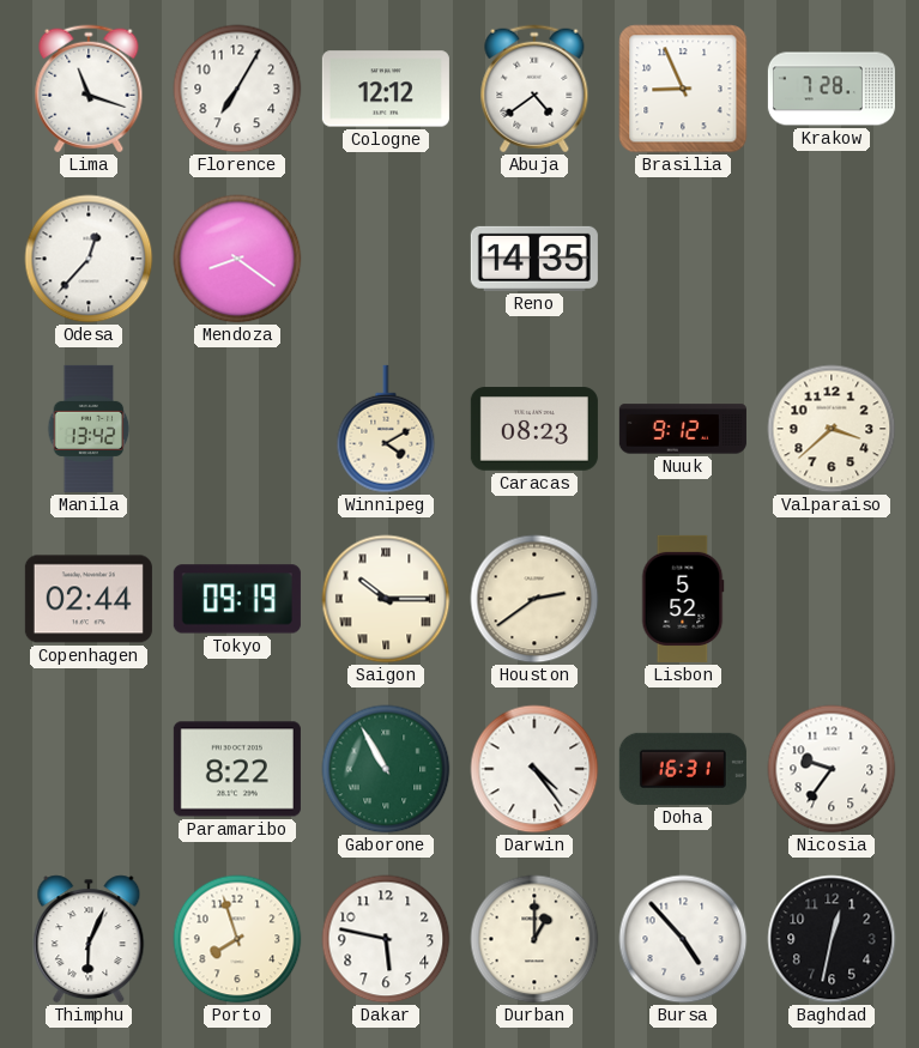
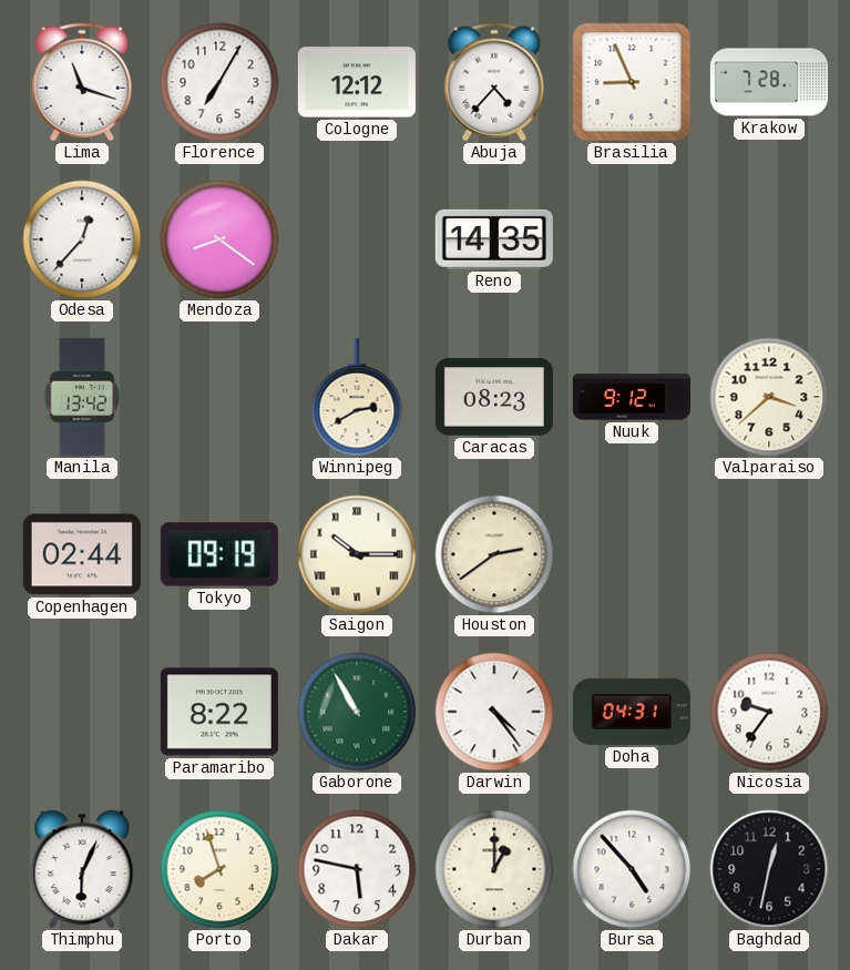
Abuja: 4:39 -> 4:37
Winnipeg: 4:10 -> 2:40
Lisbon: 5:52 -> none
Doha: 16:31 -> 04:31
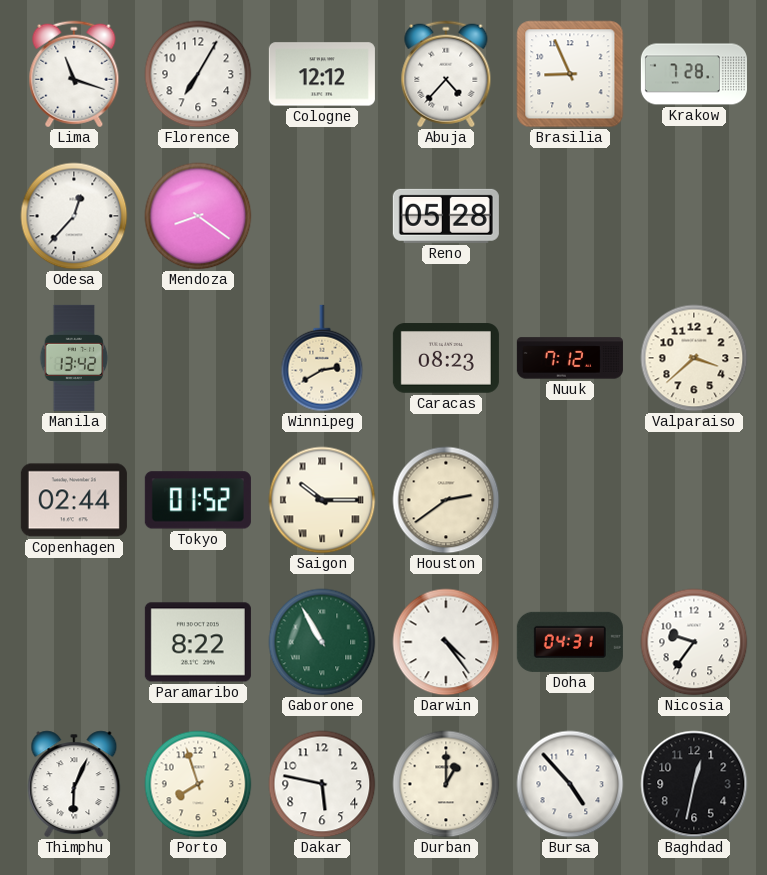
Reno: 14:35 -> 05:28
Nuuk: 9:12 -> 7:12
Tokyo: 09:19 -> 01:52
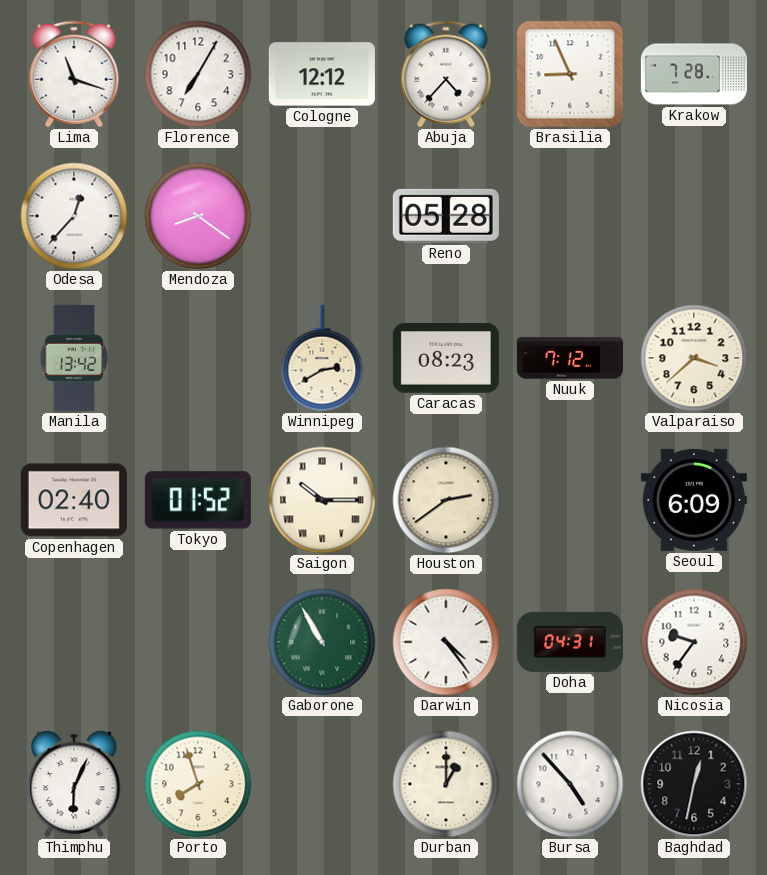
Copenhagen: 02:44 -> 02:40
Seoul: none -> 6:09
Paramaribo: 8:22 -> none
Dakar: 5:47 -> none
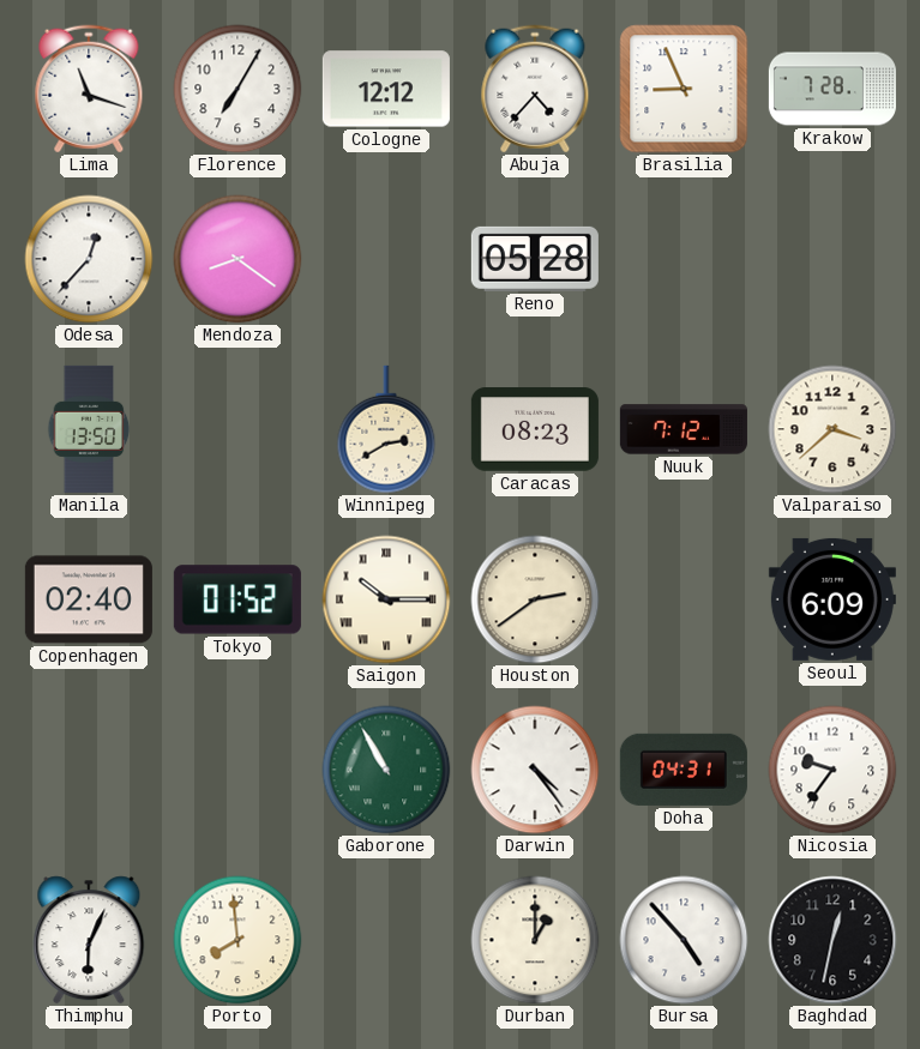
Manila: 13:42 -> 13:50
Porto: 7:57 -> 7:59
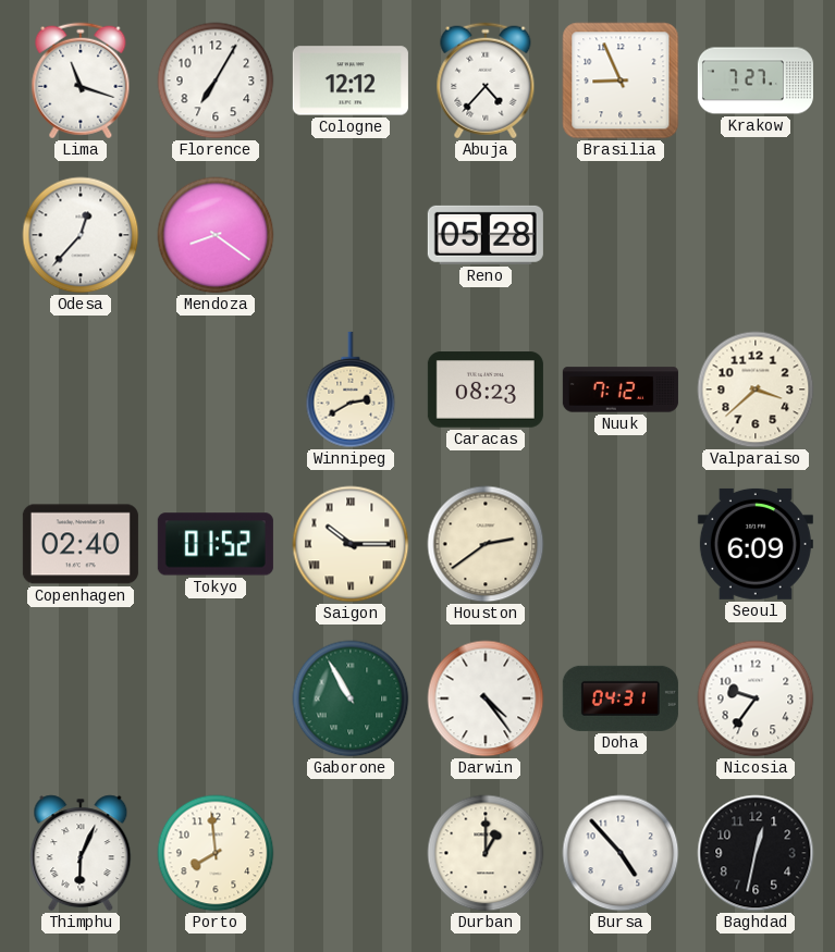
Krakow: 7:28 -> 7:27
Manila: 13:50 -> none
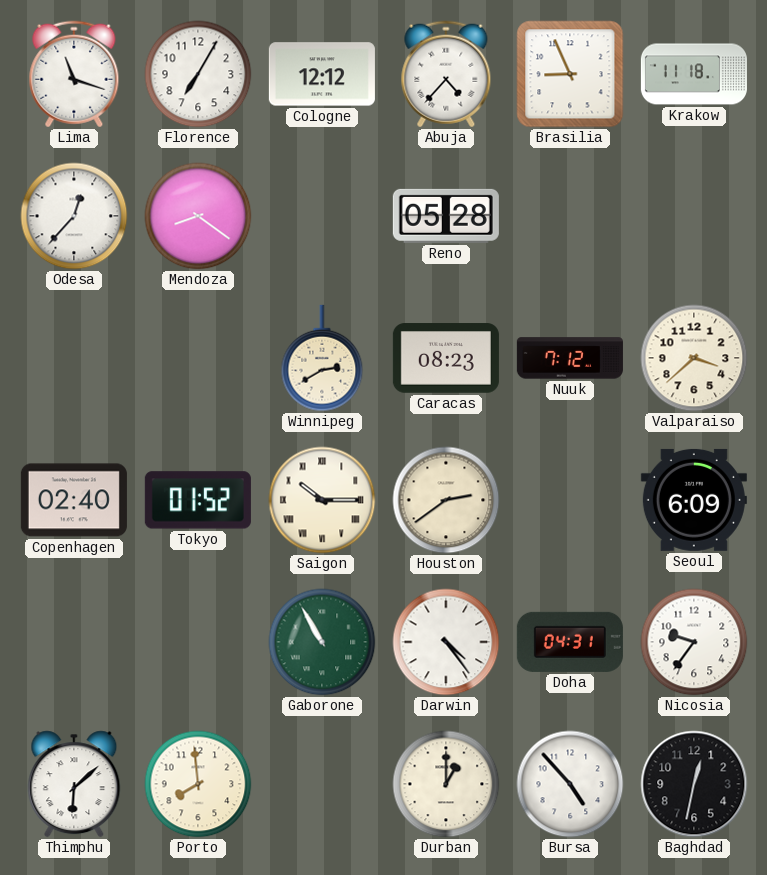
Krakow: 7:27 -> 11:18
Thimphu: 6:04 -> 6:08
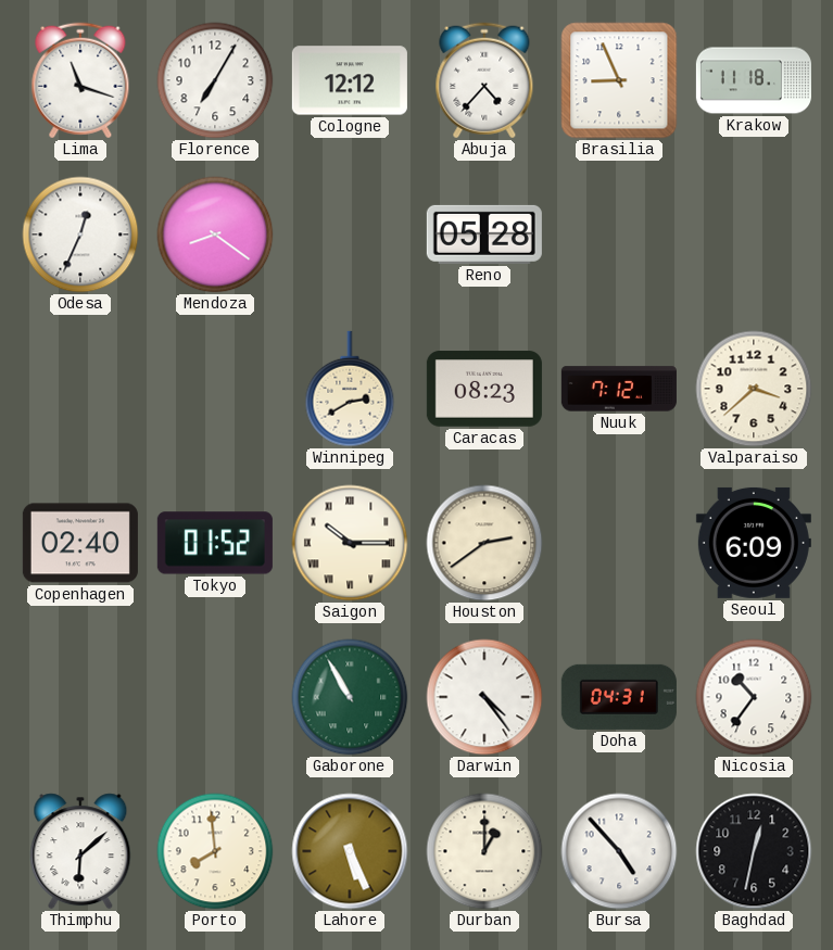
Odesa: 12:37 -> 12:34
Nicosia: 9:36 -> 10:36
Lahore: none -> 5:26
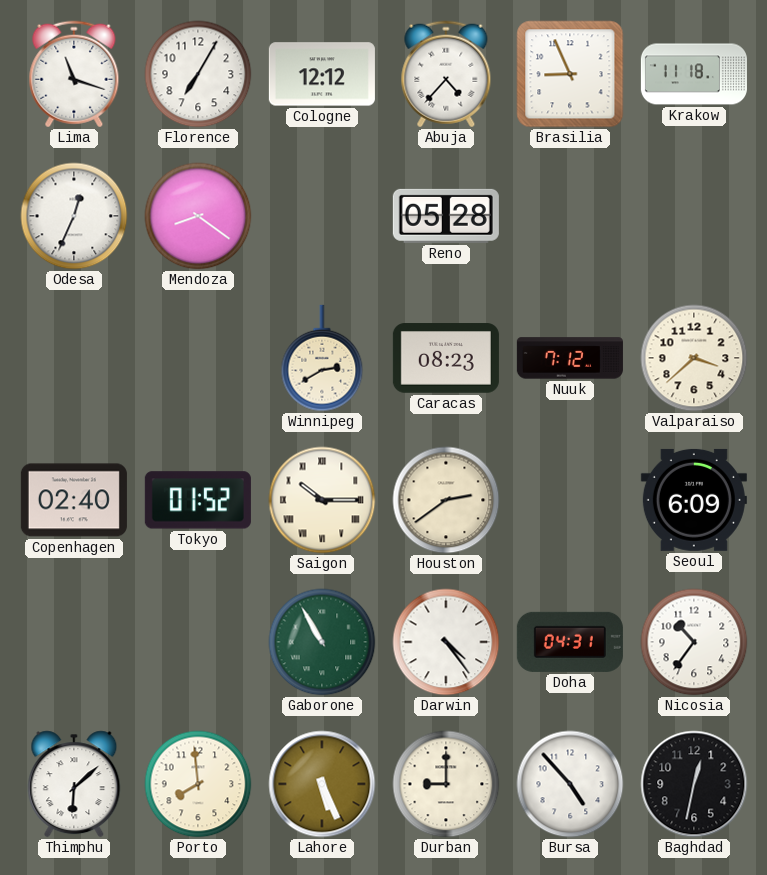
Durban: 1:00 -> 9:00
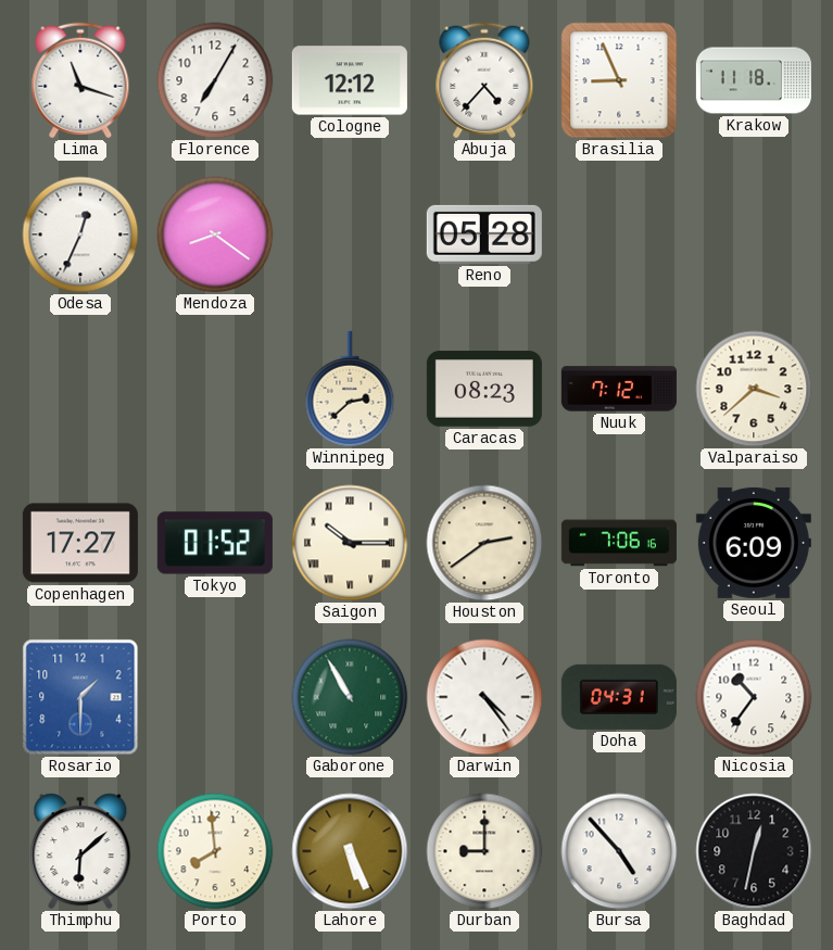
Winnipeg: 2:40 -> 2:38
Copenhagen: 02:40 -> 17:27
Toronto: none -> 7:06
Rosario: none -> 1:30
